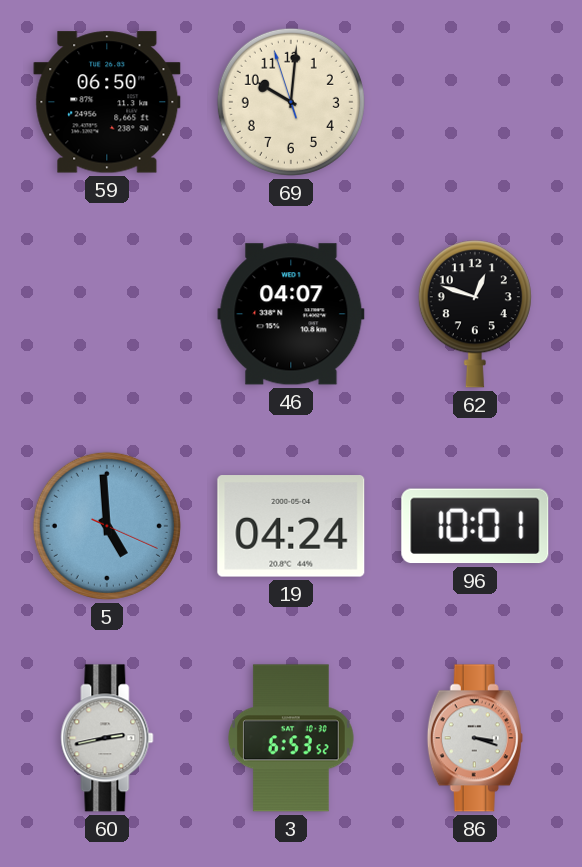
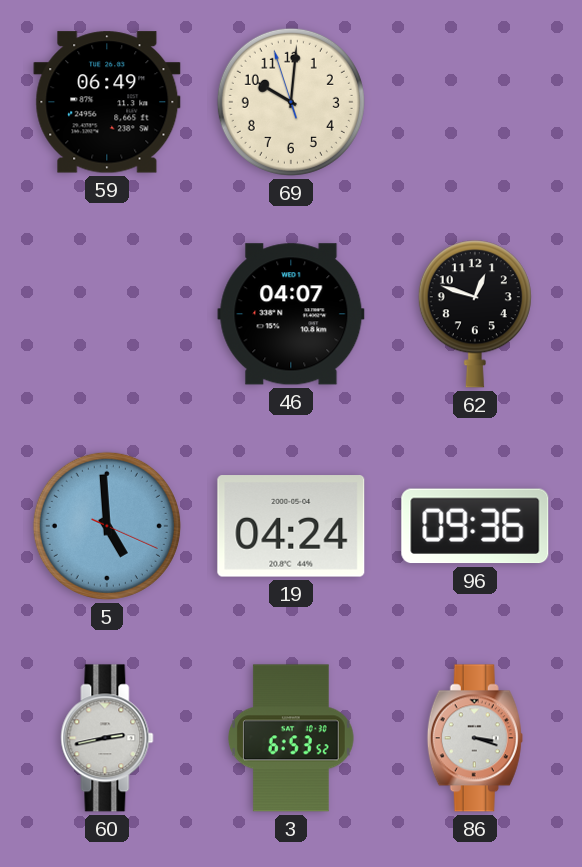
59: 06:50 -> 06:49
96: 10:01 -> 09:36
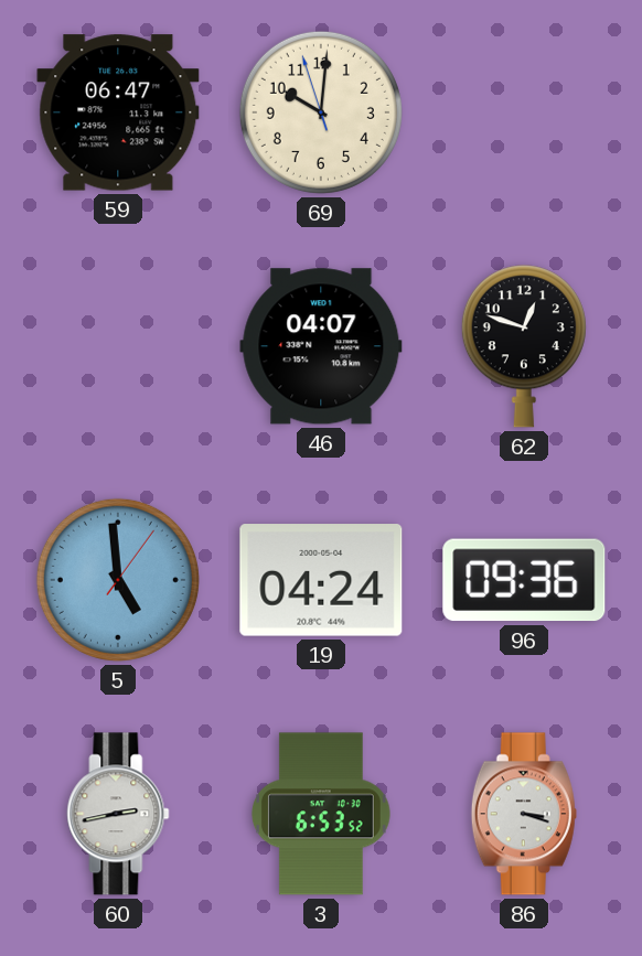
59: 06:49 -> 06:47
5: 4:59:19 -> 4:59:06
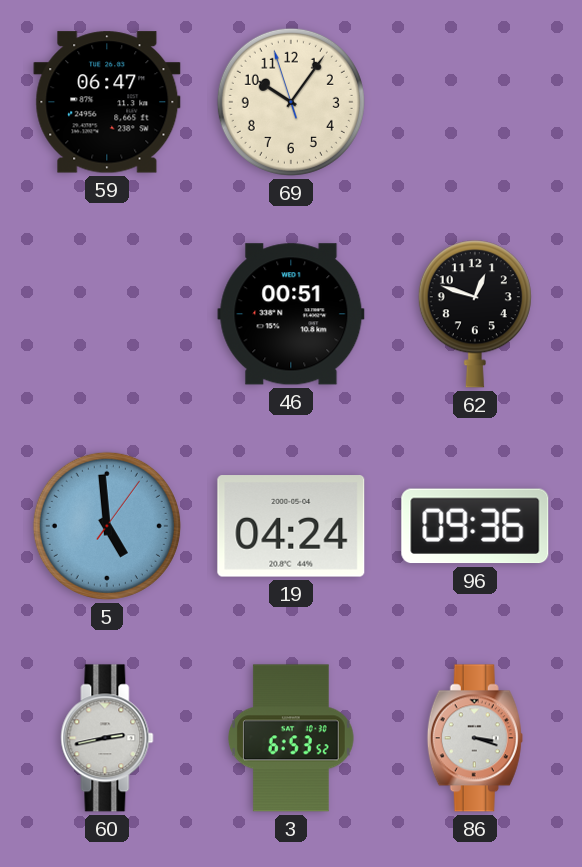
69: 10:00 -> 10:05
46: 04:07 -> 00:51
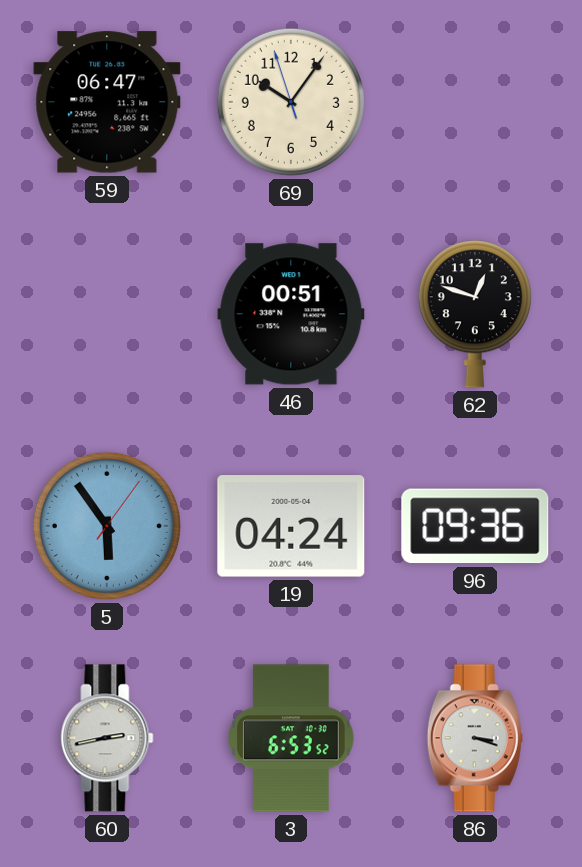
5: 4:59 -> 5:54
